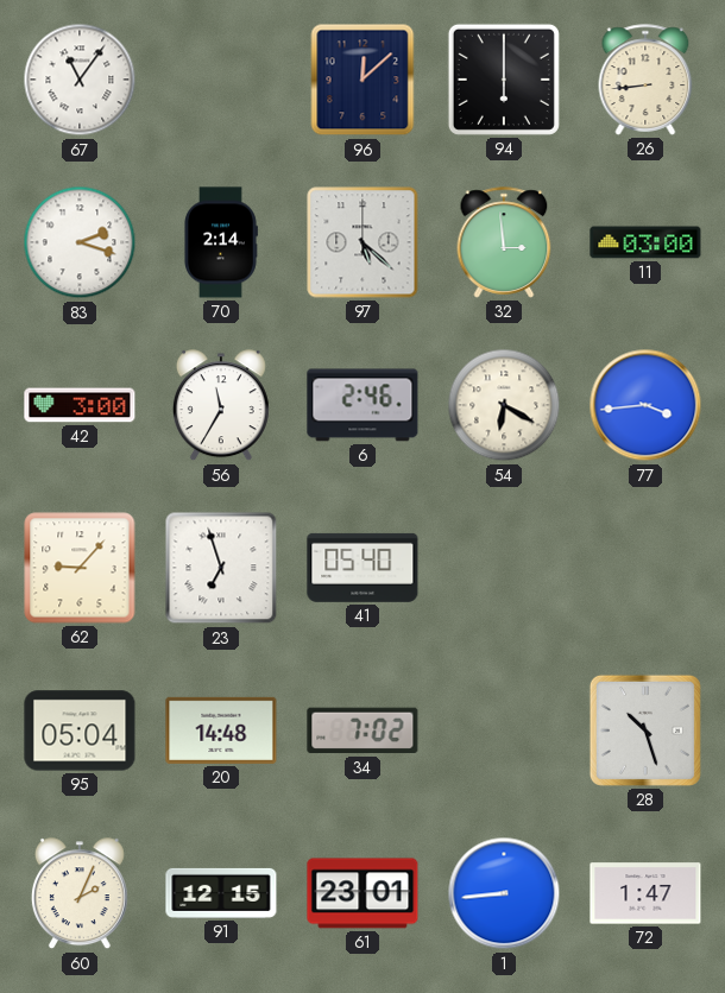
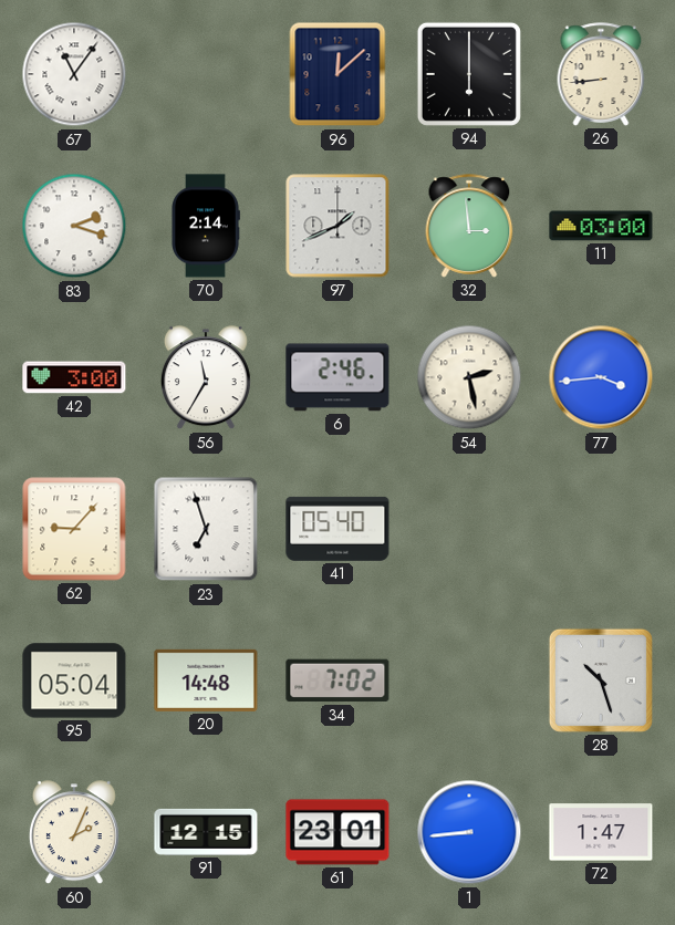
97: 5:22 -> 1:41
54: 6:20 -> 2:28
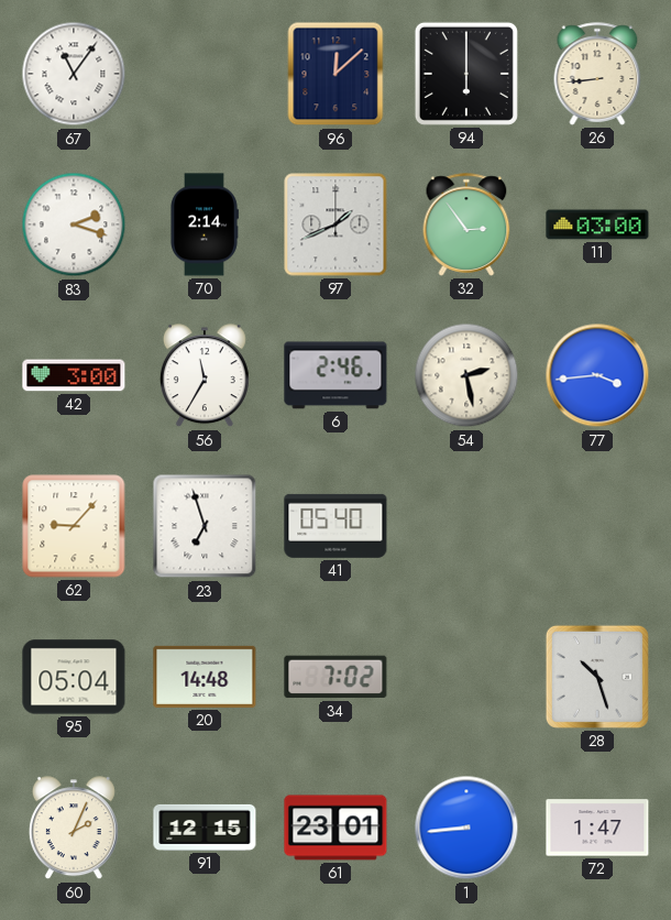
32: 2:59 -> 2:54
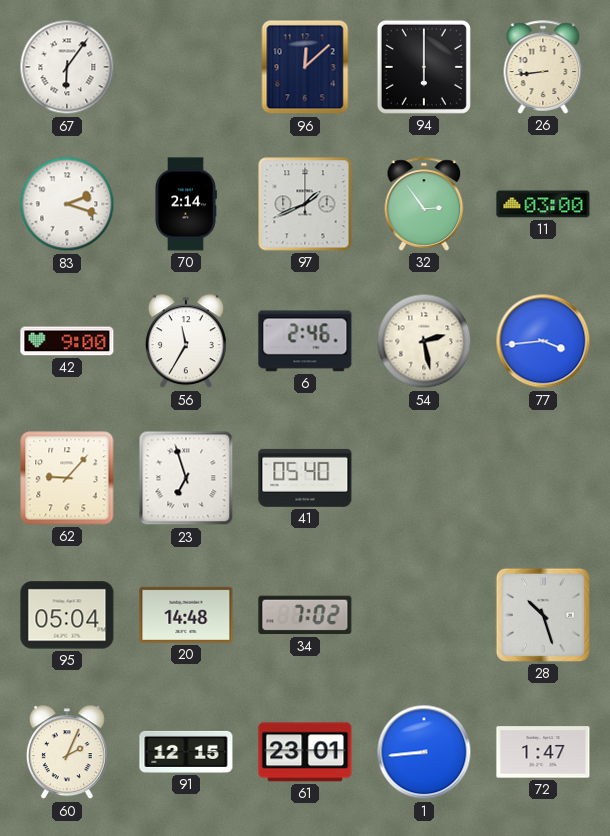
67: 11:06 -> 6:06
42: 3:00 -> 9:00
